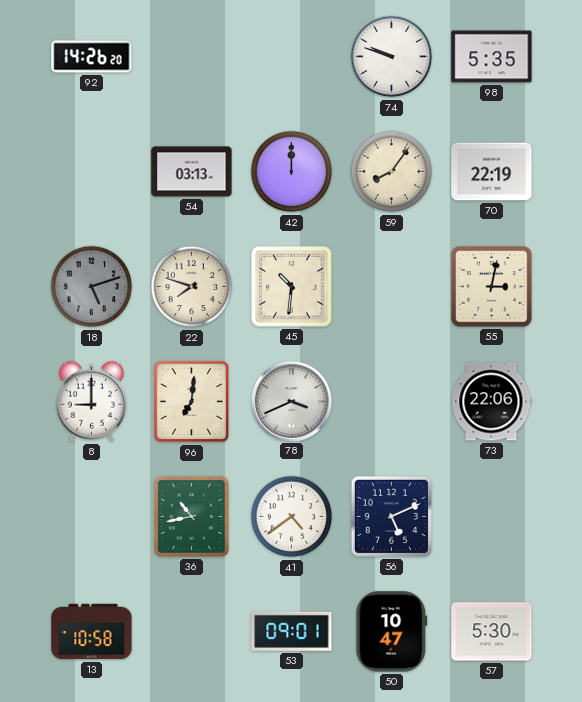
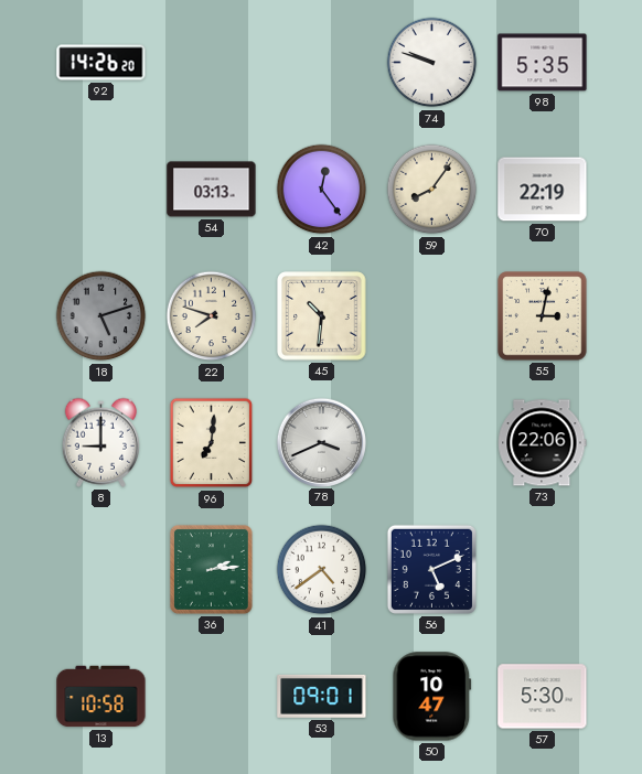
42: 12:00 -> 12:24
36: 10:43 -> 2:14
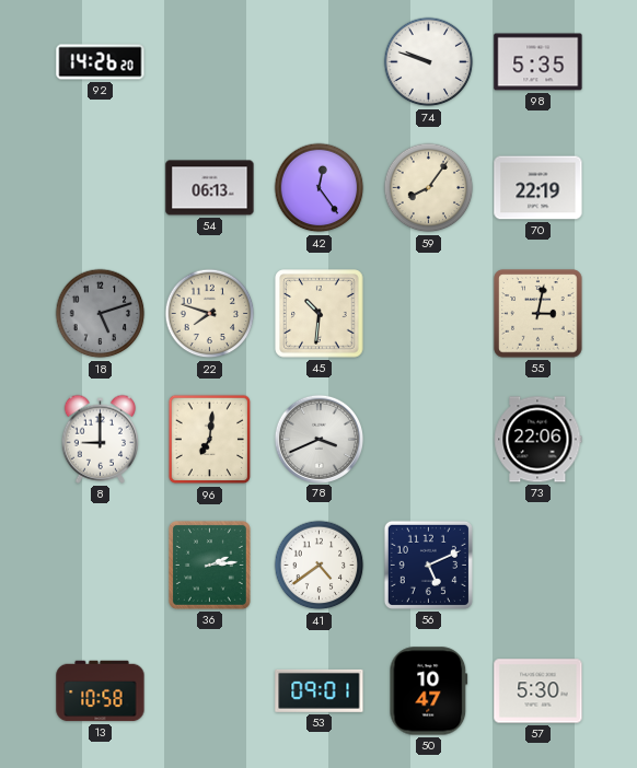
54: 03:13 -> 06:13
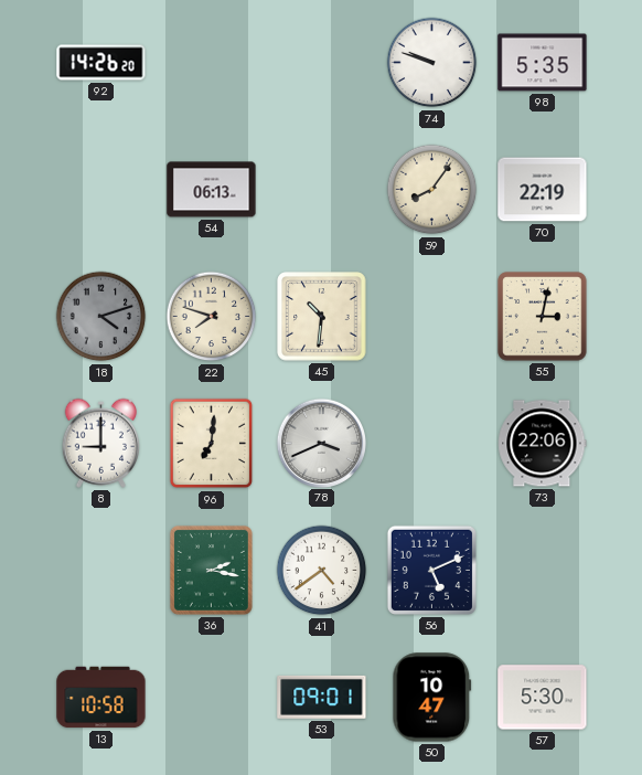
42: 12:24 -> none
18: 5:12 -> 4:12
36: 2:14 -> 2:17
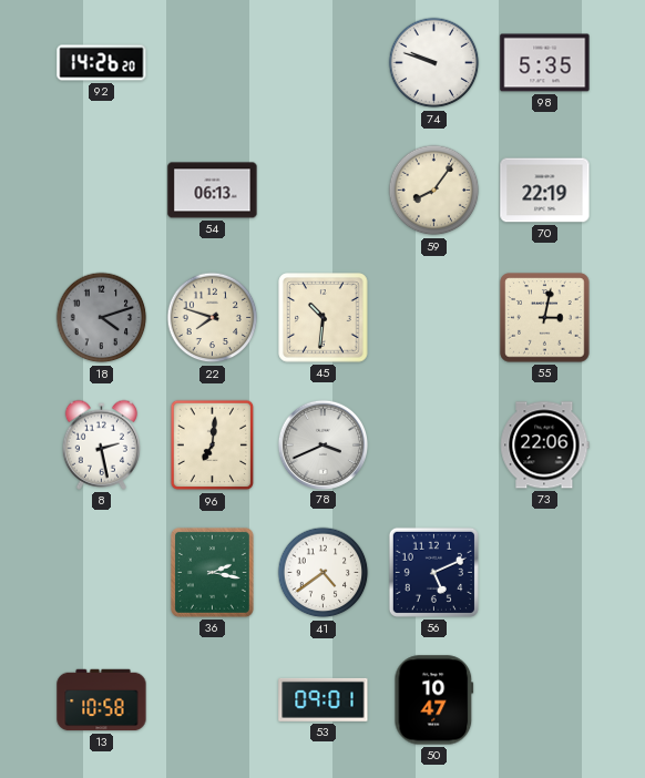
8: 9:00 -> 2:28
57: 5:30 -> none
